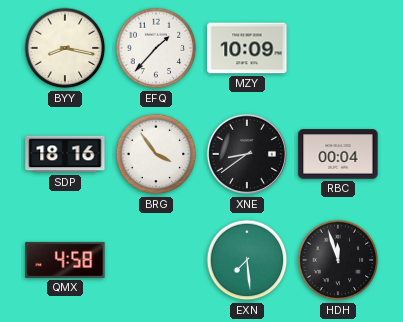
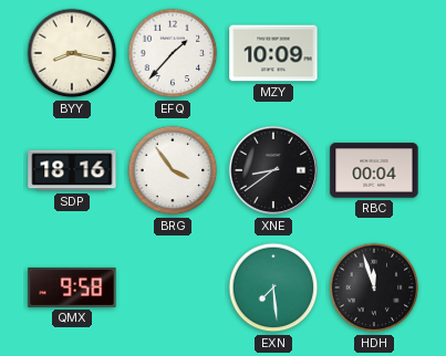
QMX: 4:58 -> 9:58
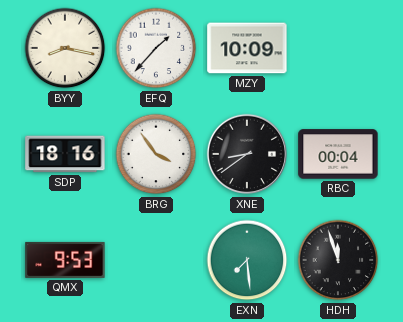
QMX: 9:58 -> 9:53
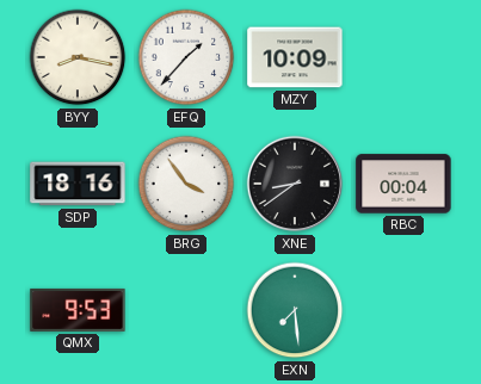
HDH: 11:57 -> none
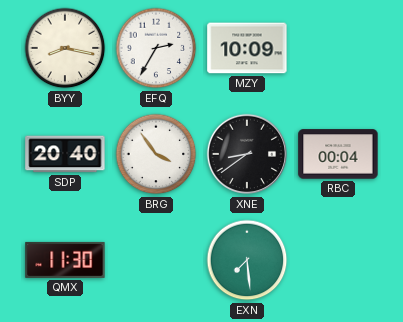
EFQ: 1:37 -> 2:35
SDP: 18:16 -> 20:40
QMX: 9:53 -> 11:30
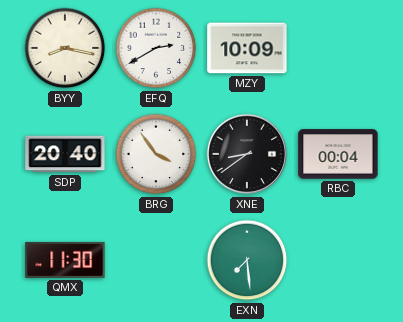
EFQ: 2:35 -> 2:40
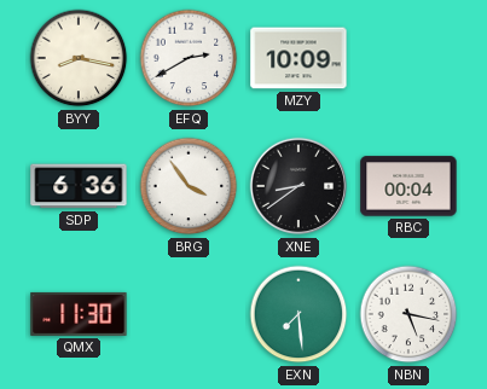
SDP: 20:40 -> 6:36
NBN: none -> 5:17
